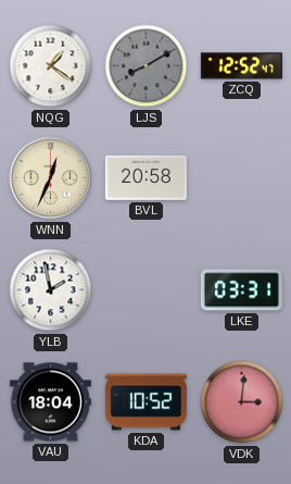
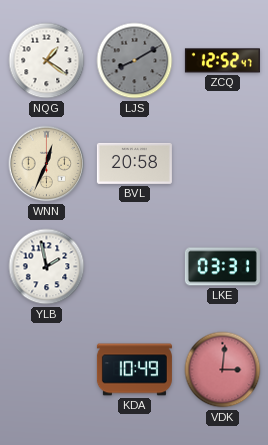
VAU: 18:04 -> none
KDA: 10:52 -> 10:49
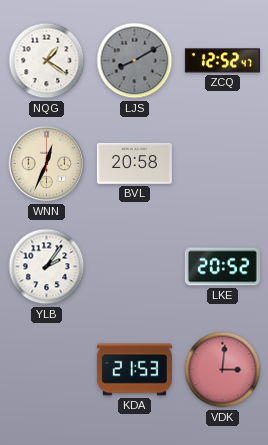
YLB: 1:58 -> 2:06
LKE: 03:31 -> 20:52
KDA: 10:49 -> 21:53
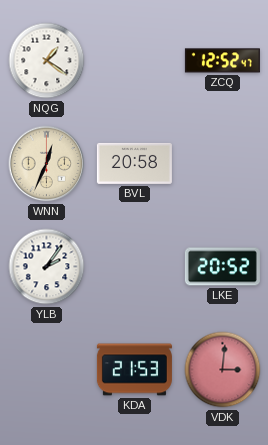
LJS: 8:10 -> none
